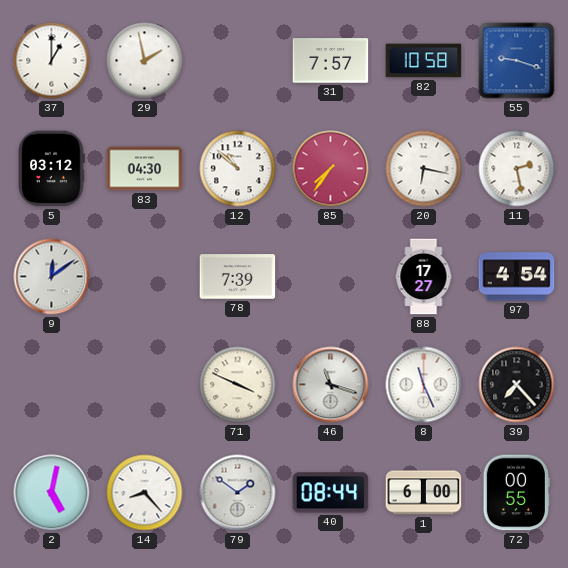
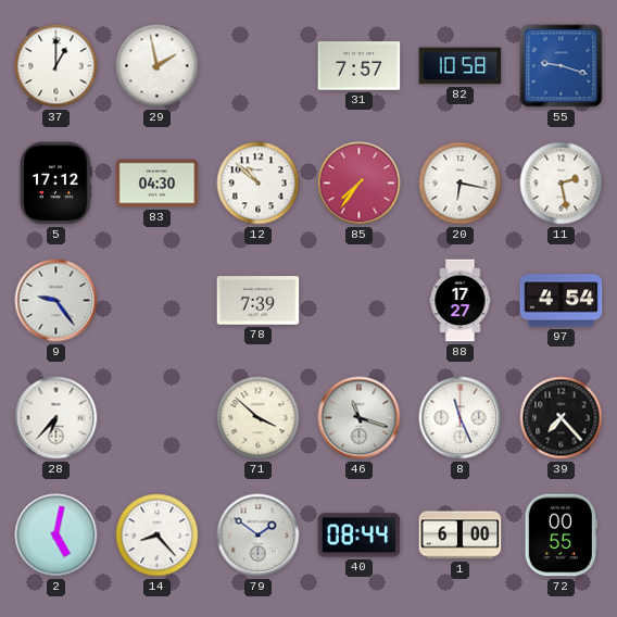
5: 03:12 -> 17:12
9: 12:09 -> 9:24
28: none -> 6:37
71: 3:49 -> 3:52
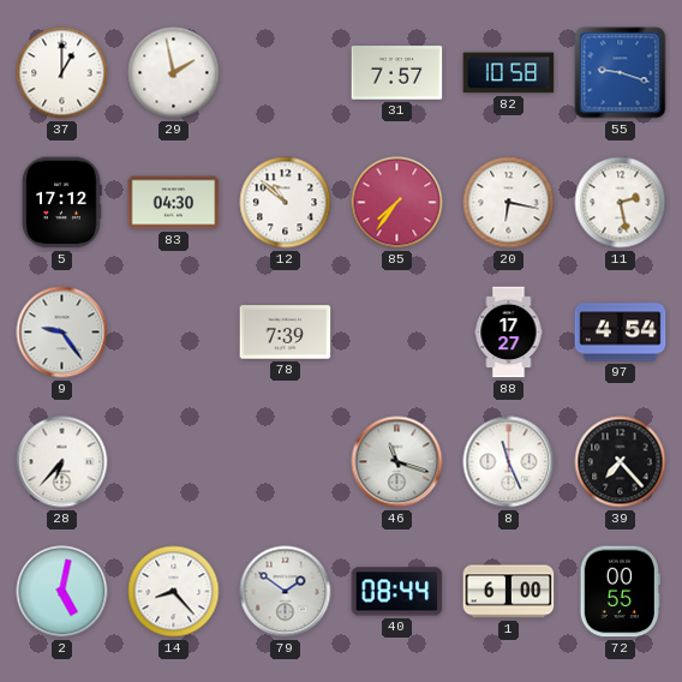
71: 3:52 -> none
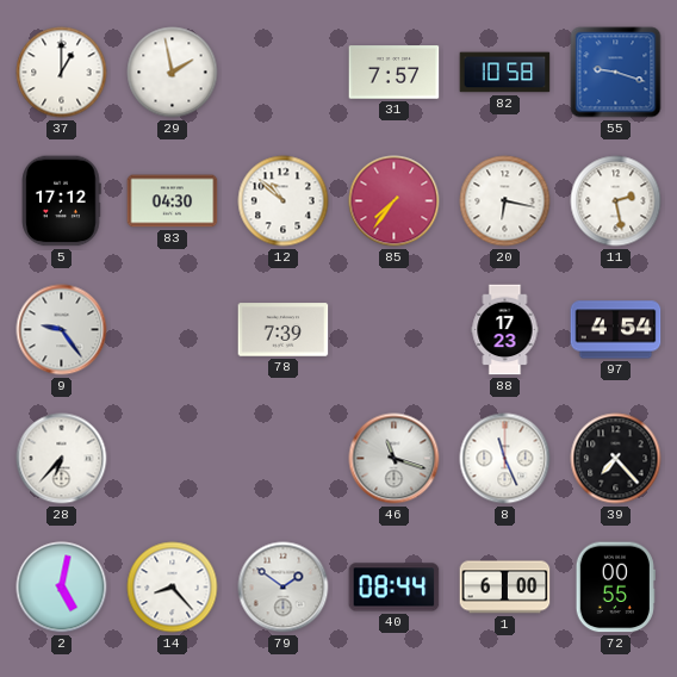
88: 17:27 -> 17:23
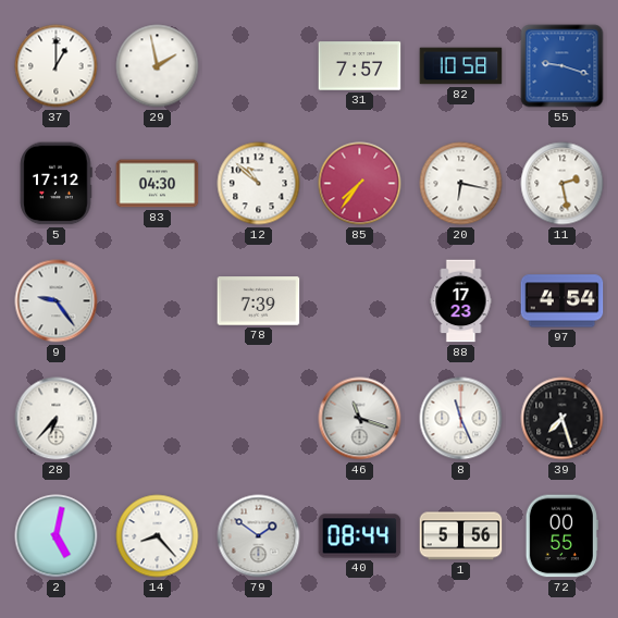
39: 7:23 -> 7:27
1: 6:00 -> 5:56
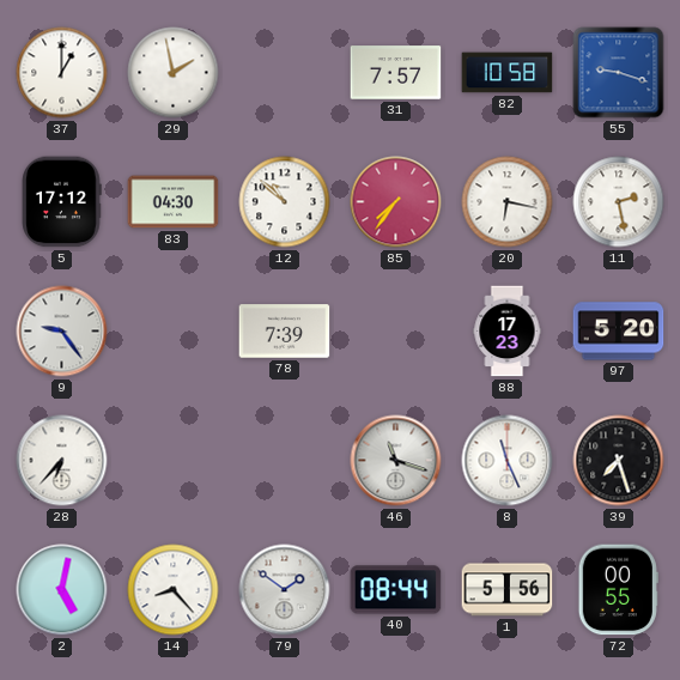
97: 4:54 -> 5:20
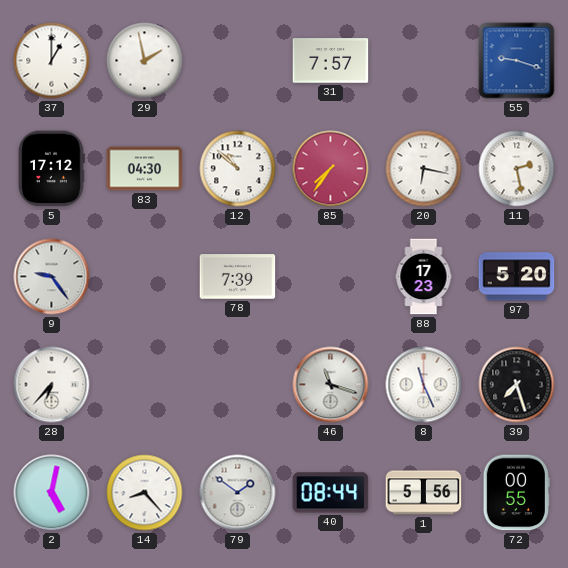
82: 10:58 -> none
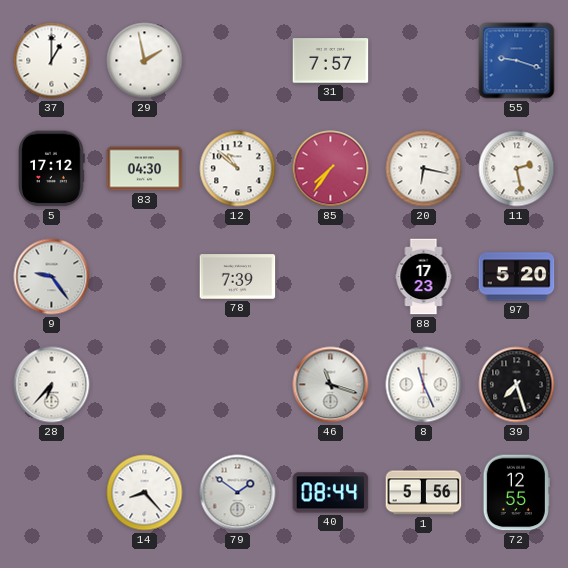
2: 5:02 -> none
72: 00:55 -> 12:55
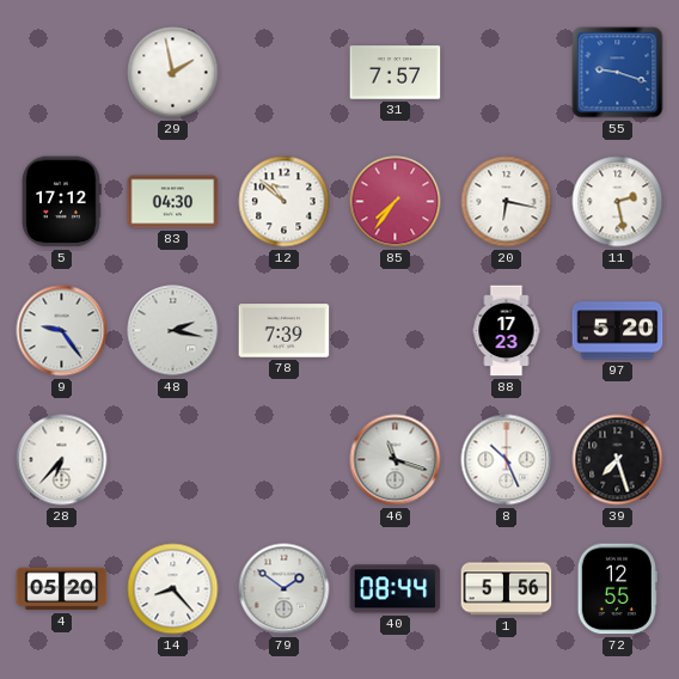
37: 1:00 -> none
48: none -> 2:17
8: 11:26 -> 10:26
4: none -> 05:20
